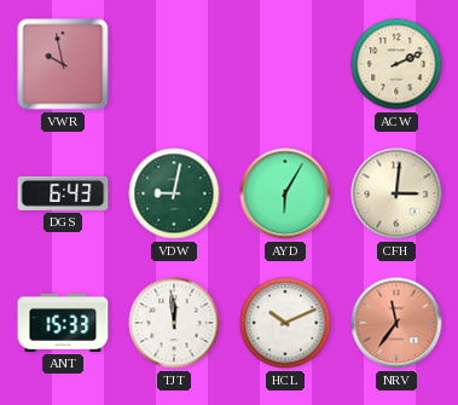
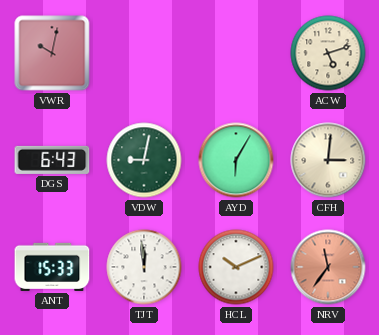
VWR: 9:58 -> 10:02
ACW: 2:11 -> 5:12
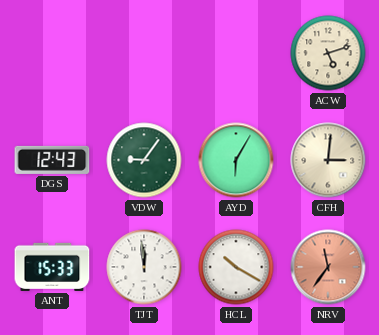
VWR: 10:02 -> none
DGS: 6:43 -> 12:43
VDW: 9:02 -> 9:06
HCL: 10:11 -> 10:20
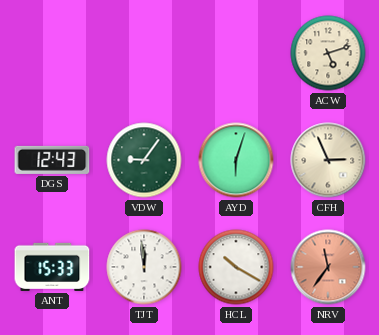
AYD: 6:05 -> 6:03
CFH: 3:01 -> 2:56
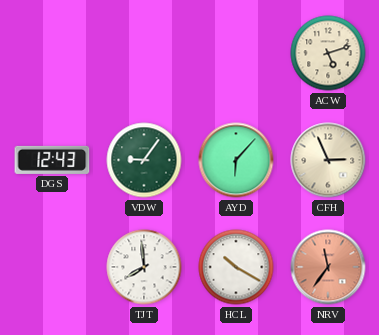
AYD: 6:03 -> 6:07
ANT: 15:33 -> none
TJT: 11:59 -> 7:59
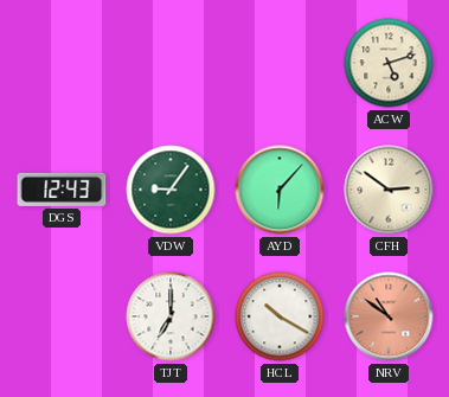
CFH: 2:56 -> 2:51
TJT: 7:59 -> 7:00
NRV: 11:36 -> 10:51
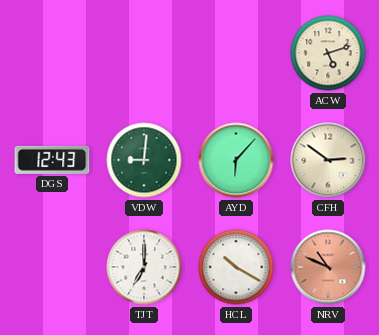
VDW: 9:06 -> 9:01
NRV: 10:51 -> 10:49
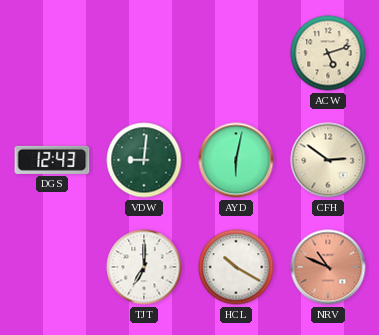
AYD: 6:07 -> 6:02
